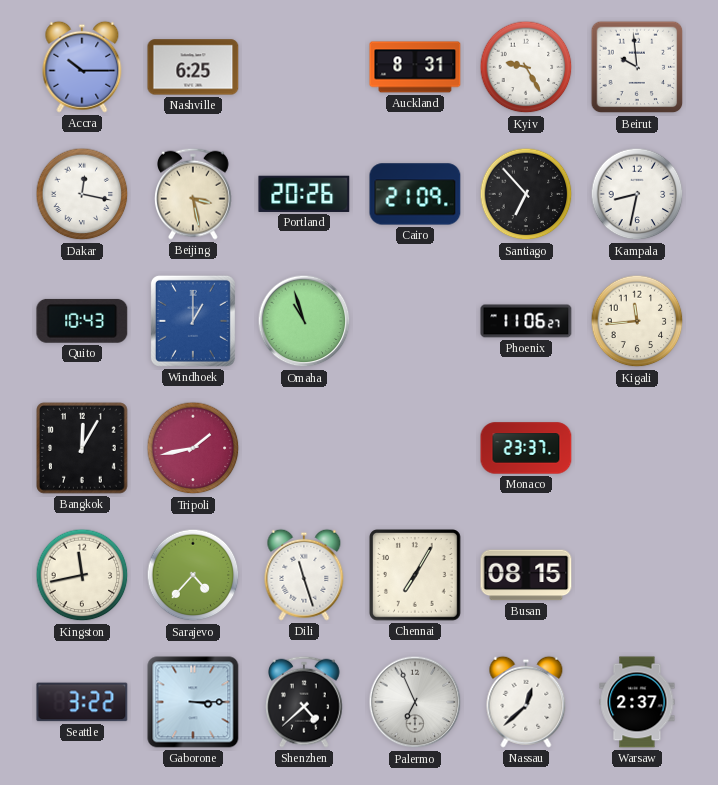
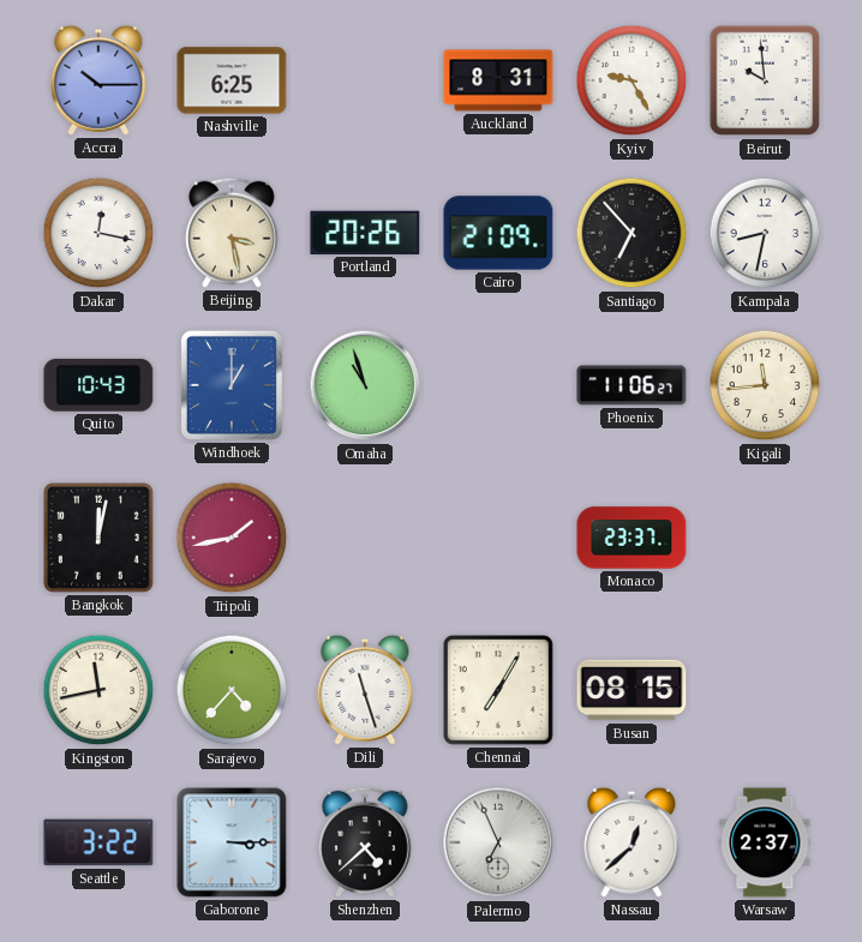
Bangkok: 12:05 -> 12:02
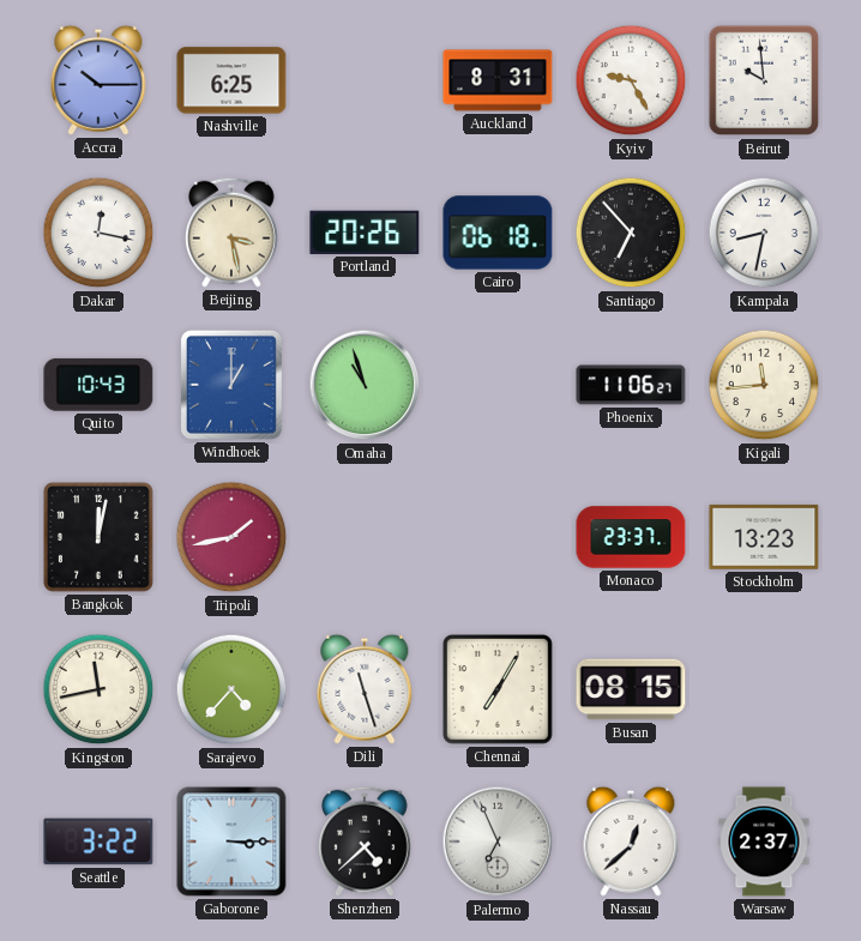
Cairo: 21:09 -> 06:18
Stockholm: none -> 13:23
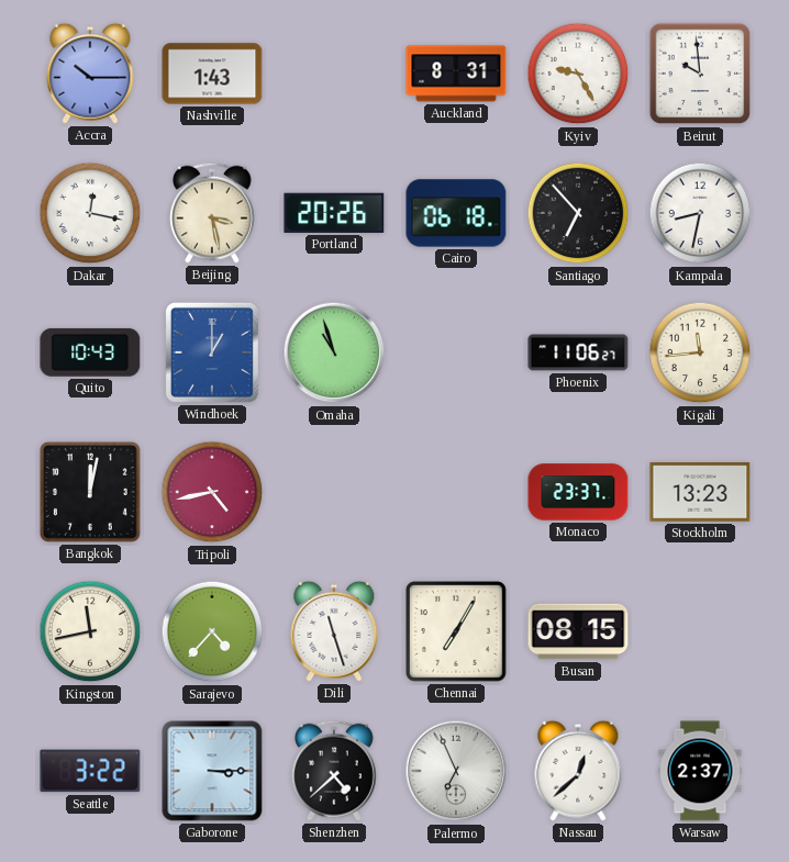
Nashville: 6:25 -> 1:43
Tripoli: 1:43 -> 4:43
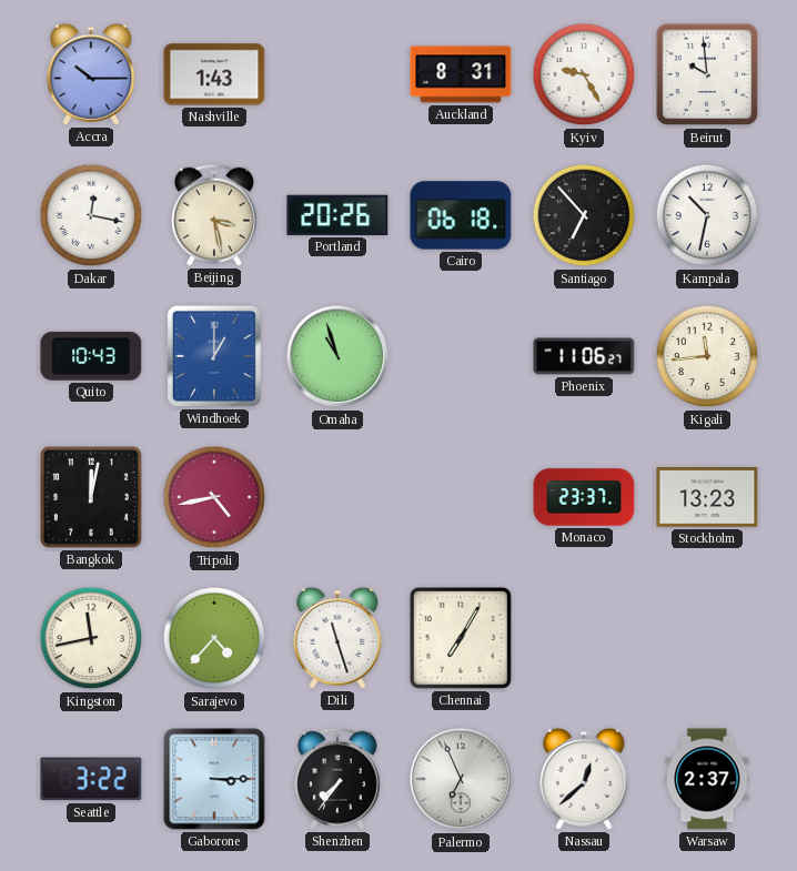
Kampala: 8:32 -> 10:32
Busan: 08:15 -> none
Shenzhen: 4:38 -> 7:36
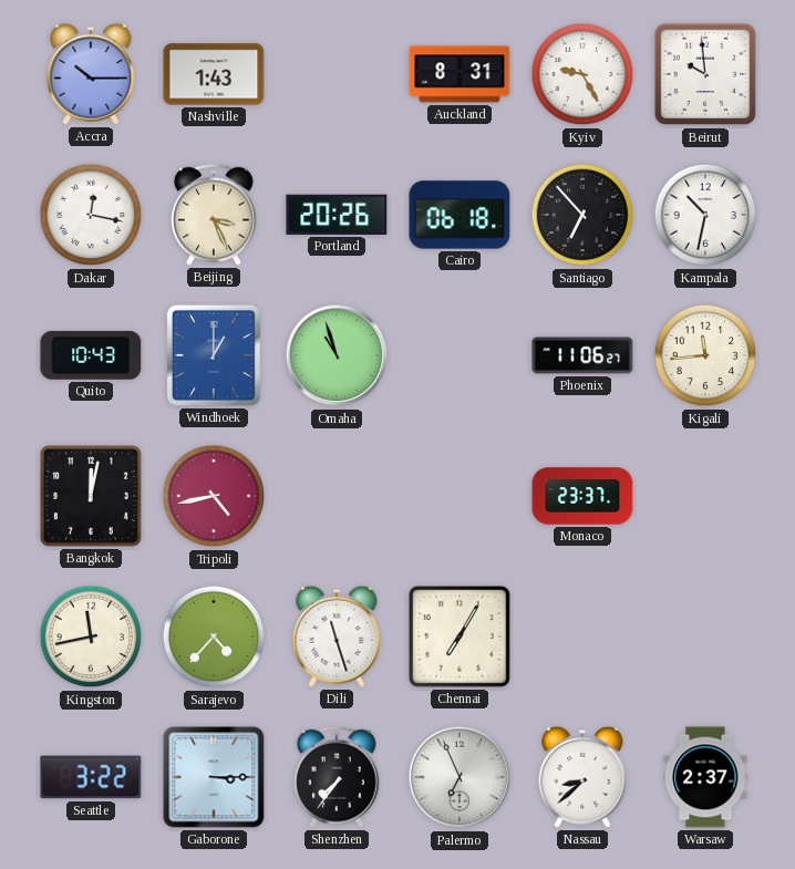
Beijing: 3:28 -> 3:26
Stockholm: 13:23 -> none
Nassau: 12:38 -> 8:38
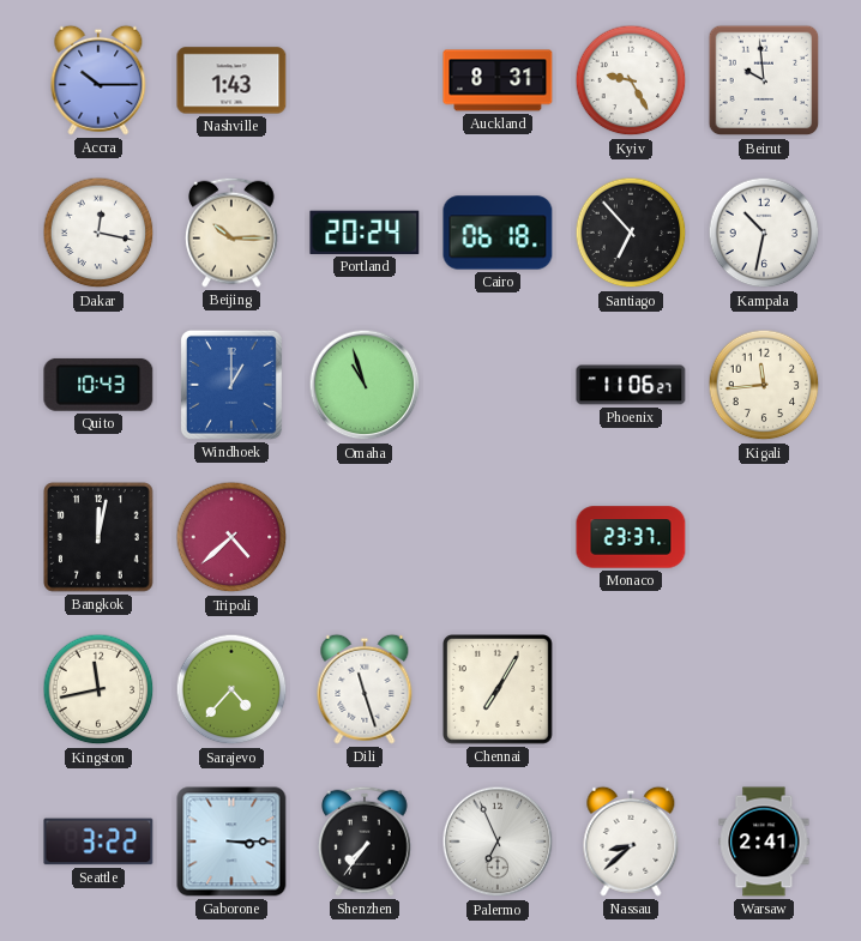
Beijing: 3:26 -> 10:15
Portland: 20:26 -> 20:24
Tripoli: 4:43 -> 4:38
Warsaw: 2:37 -> 2:41
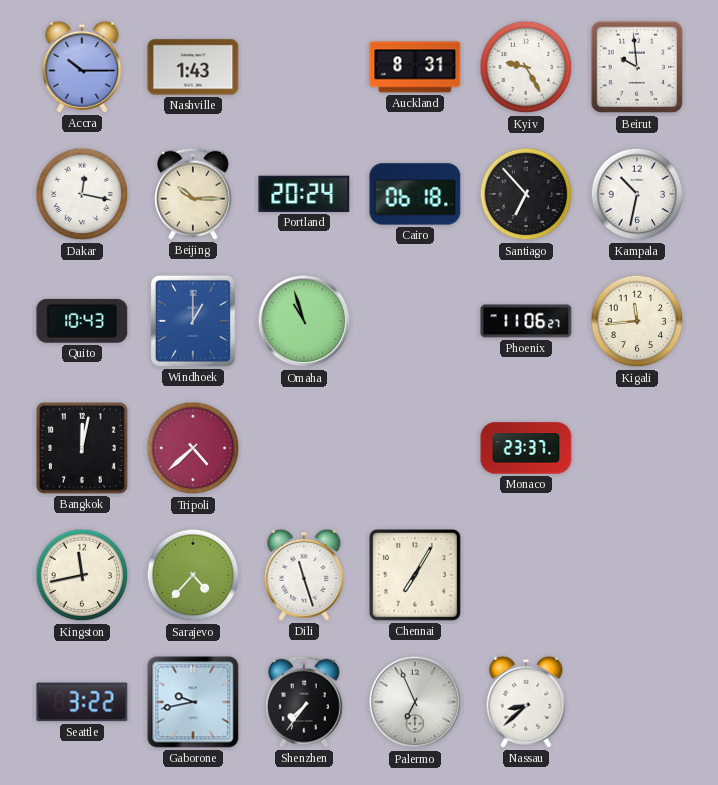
Gaborone: 3:15 -> 9:43
Warsaw: 2:41 -> none
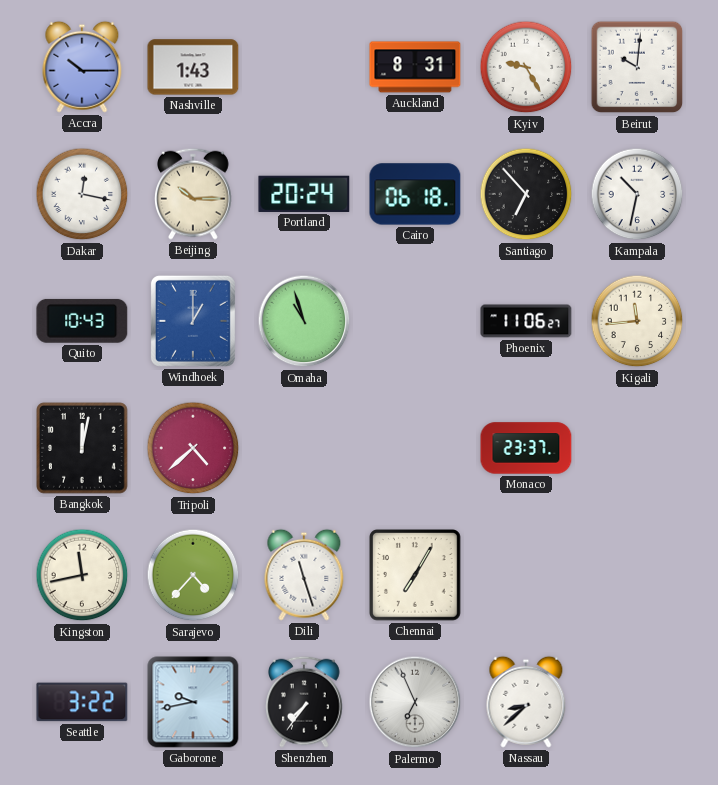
Beirut: 9:59 -> 10:01
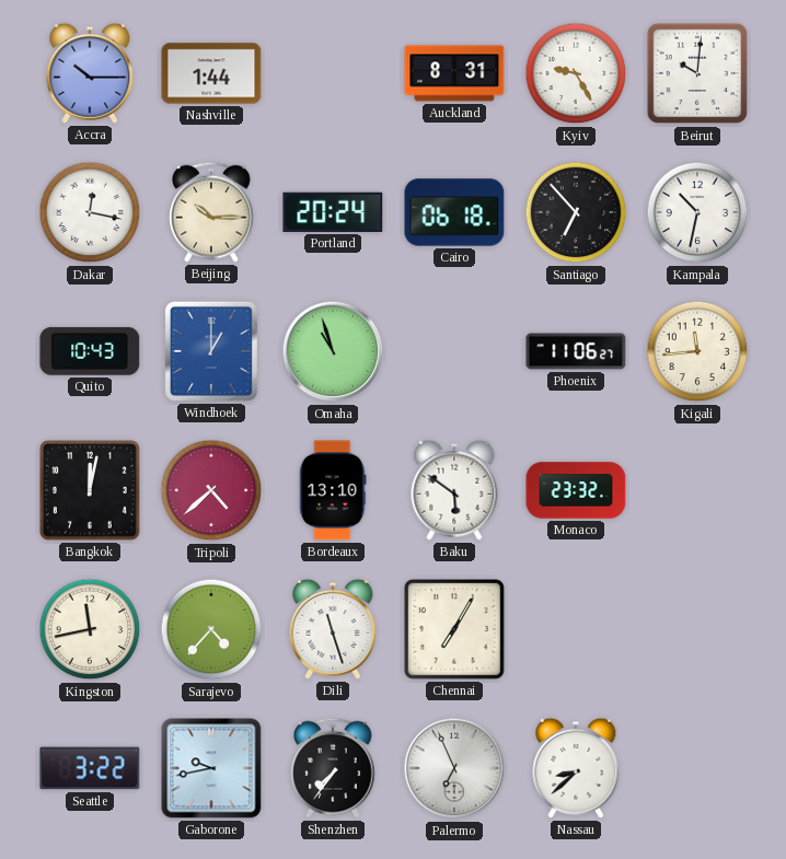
Nashville: 1:43 -> 1:44
Bordeaux: none -> 13:10
Baku: none -> 5:51
Monaco: 23:37 -> 23:32
